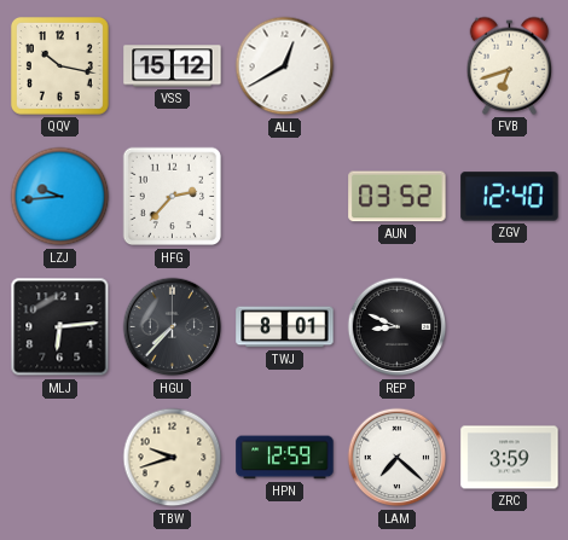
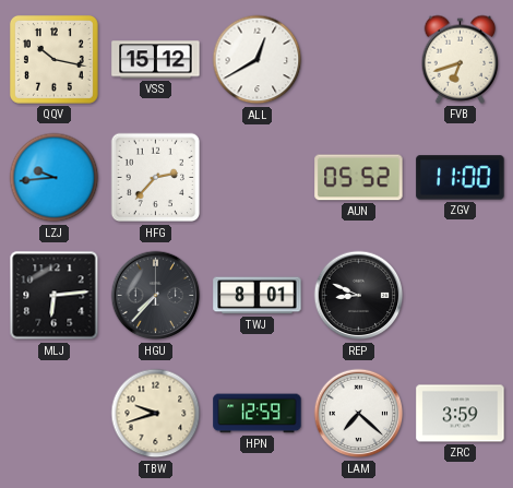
AUN: 03:52 -> 05:52
ZGV: 12:40 -> 11:00
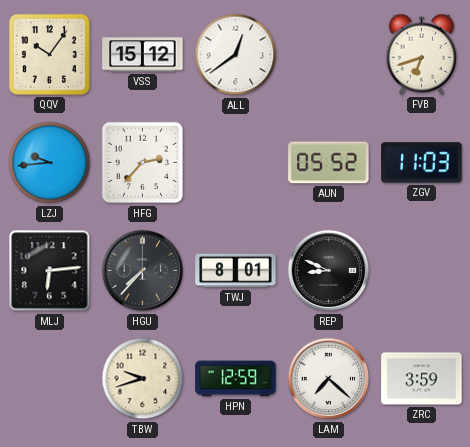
QQV: 10:17 -> 10:06
ALL: 12:40 -> 12:39
ZGV: 11:00 -> 11:03
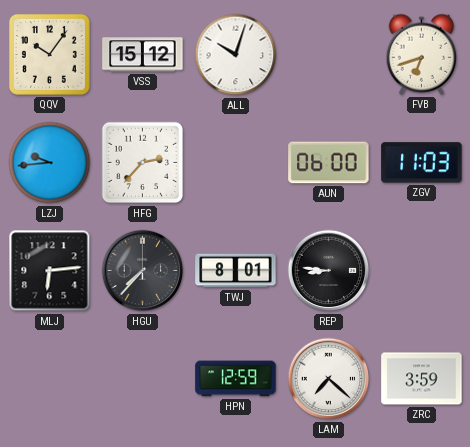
ALL: 12:39 -> 10:03
AUN: 05:52 -> 06:00
REP: 8:49 -> 8:46
TBW: 9:42 -> none
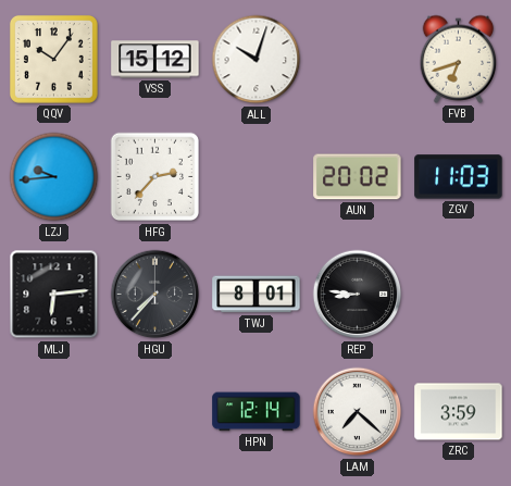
AUN: 06:00 -> 20:02
HPN: 12:59 -> 12:14
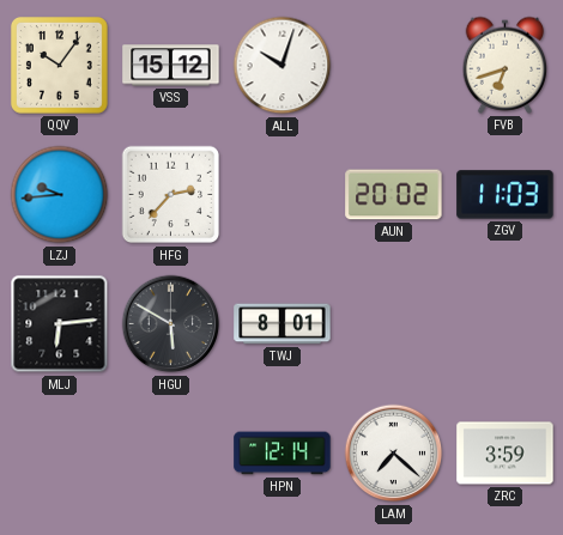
HGU: 7:37 -> 5:50
REP: 8:46 -> none
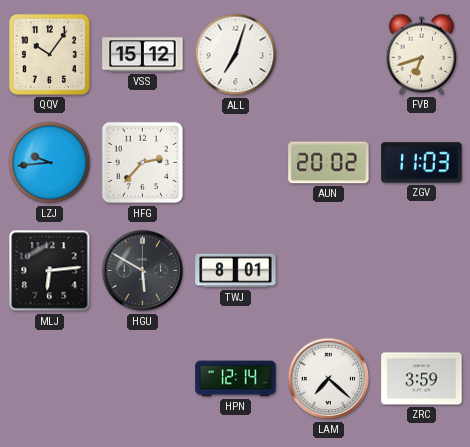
ALL: 10:03 -> 7:03
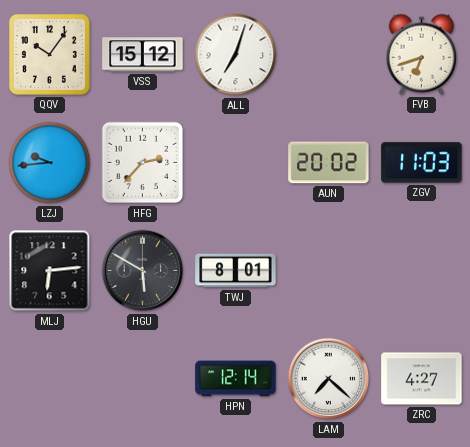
ZRC: 3:59 -> 4:27
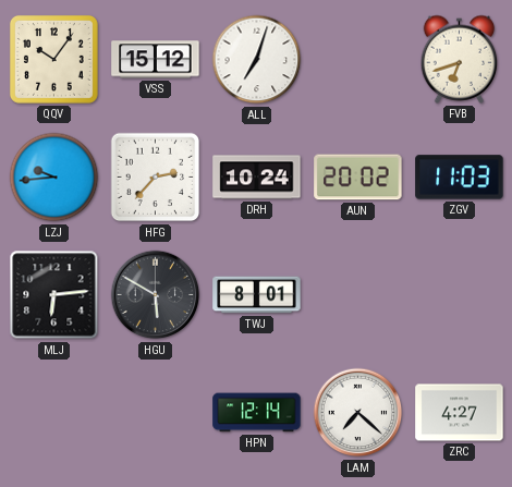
DRH: none -> 10:24
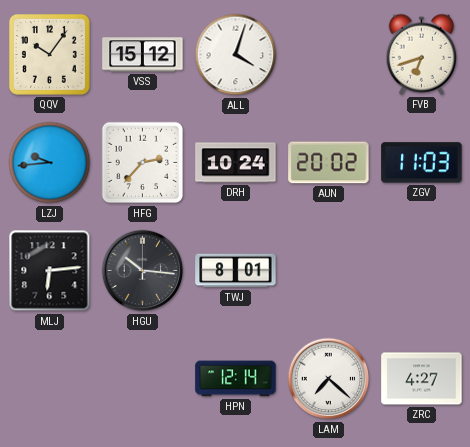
ALL: 7:03 -> 4:03
HGU: 5:50 -> 10:16
